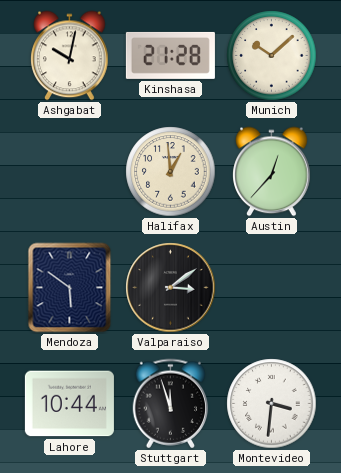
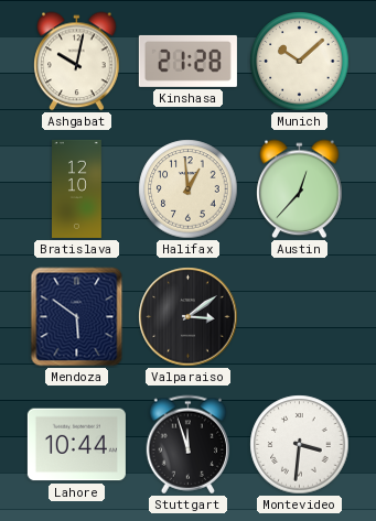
Bratislava: none -> 12:10
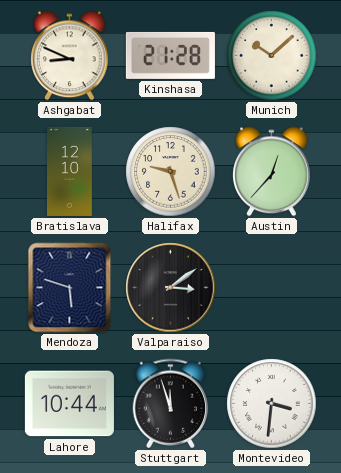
Ashgabat: 10:02 -> 8:49
Halifax: 12:59 -> 9:27
Mendoza: 5:51 -> 5:48
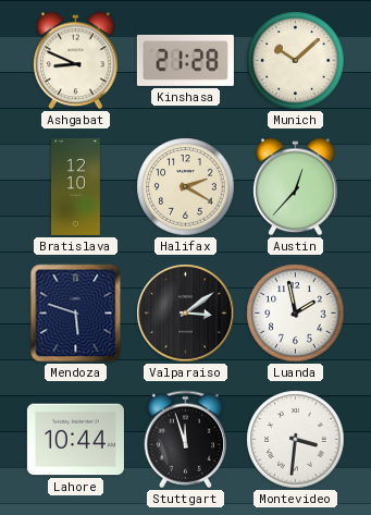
Halifax: 9:27 -> 2:20
Luanda: none -> 1:58
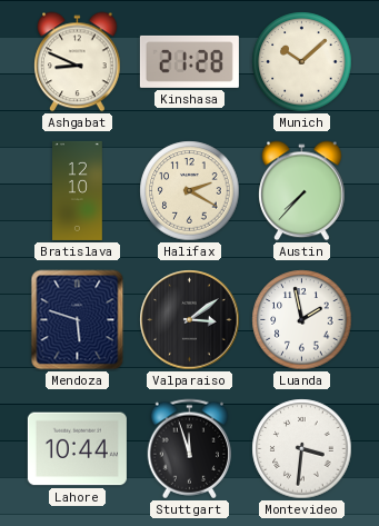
Austin: 12:37 -> 7:37
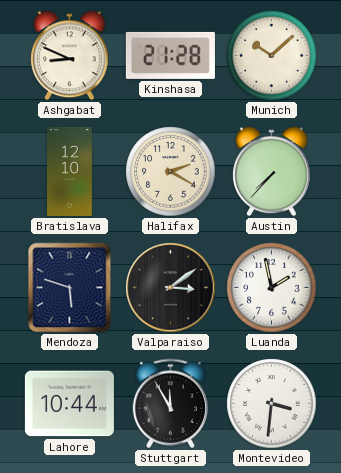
Stuttgart: 11:57 -> 11:55
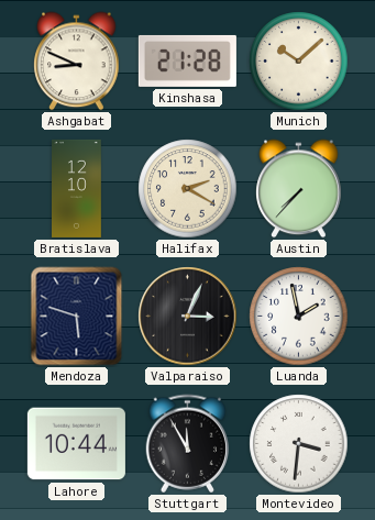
Valparaiso: 3:09 -> 3:04
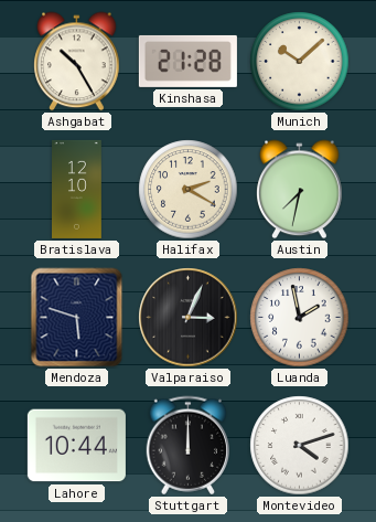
Ashgabat: 8:49 -> 10:25
Austin: 7:37 -> 7:32
Stuttgart: 11:55 -> 12:00
Montevideo: 3:31 -> 4:12
